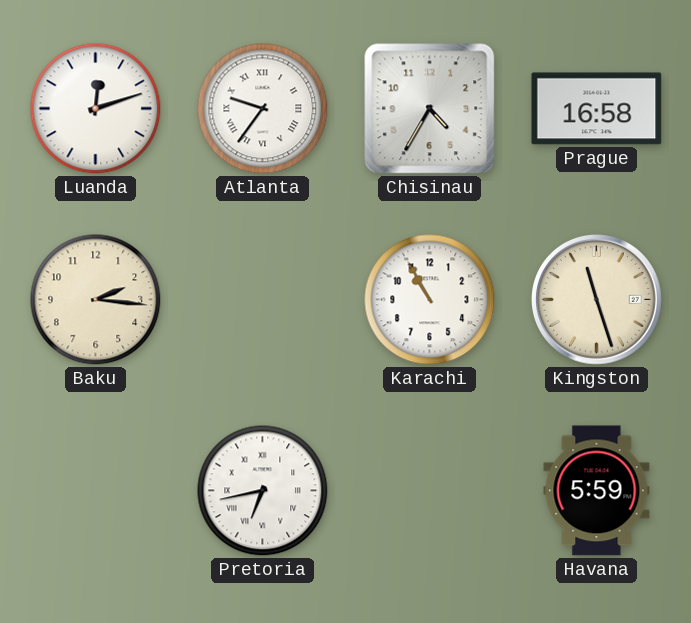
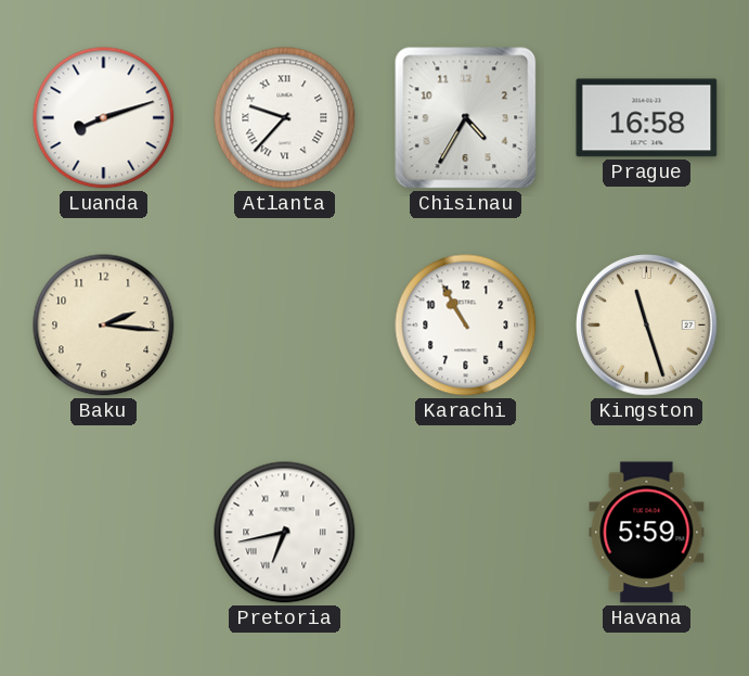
Luanda: 12:12 -> 8:12
Atlanta: 9:36 -> 9:37
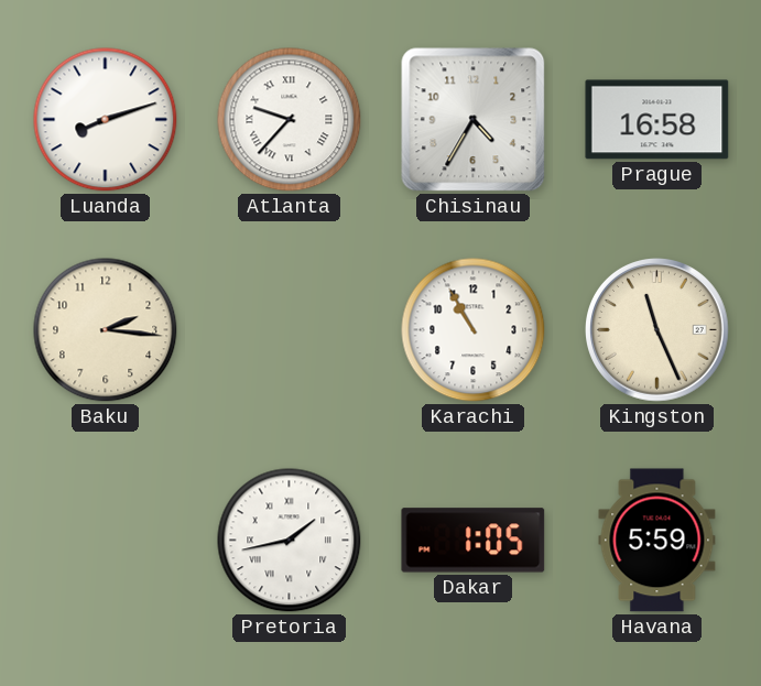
Kingston: 11:27 -> 11:26
Pretoria: 6:43 -> 1:43
Dakar: none -> 1:05
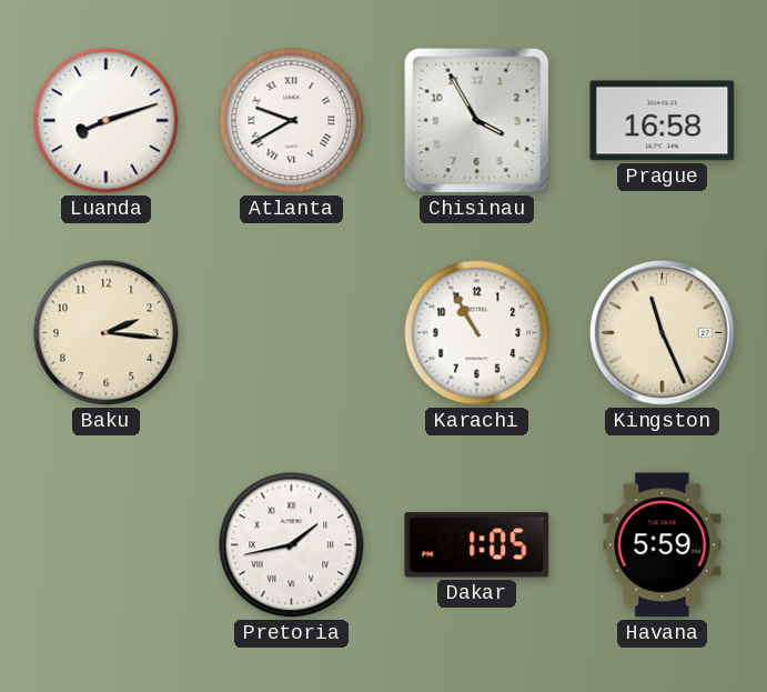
Atlanta: 9:37 -> 9:40
Chisinau: 4:35 -> 3:55
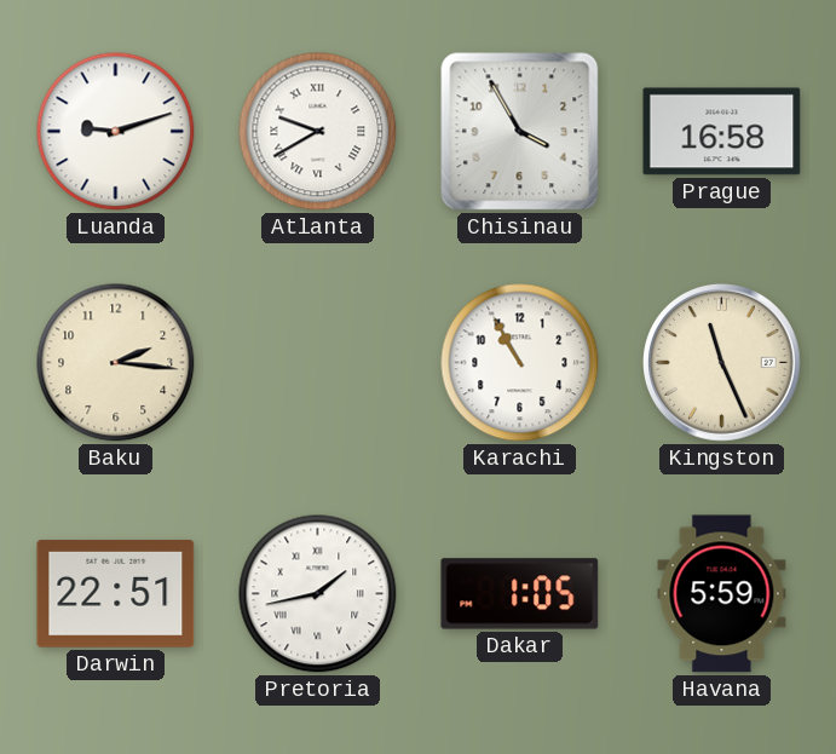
Luanda: 8:12 -> 9:12
Darwin: none -> 22:51
